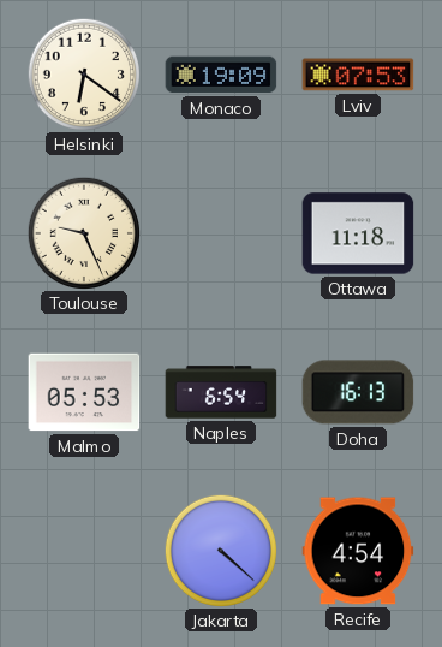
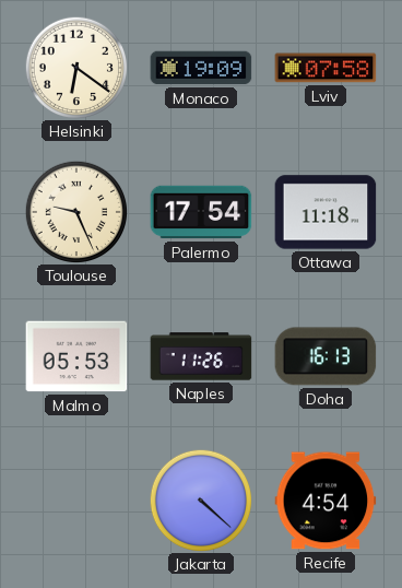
Lviv: 07:53 -> 07:58
Palermo: none -> 17:54
Naples: 6:54 -> 11:26
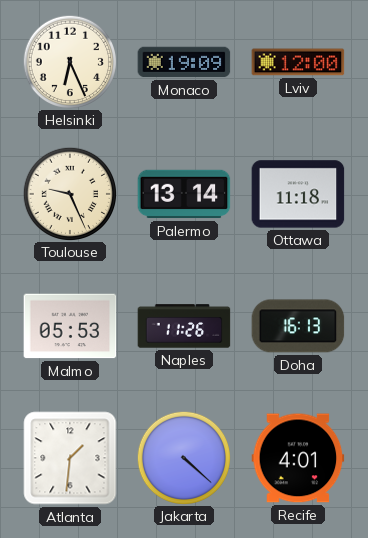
Helsinki: 6:21 -> 6:26
Lviv: 07:58 -> 12:00
Palermo: 17:54 -> 13:14
Atlanta: none -> 1:31
Recife: 4:54 -> 4:01
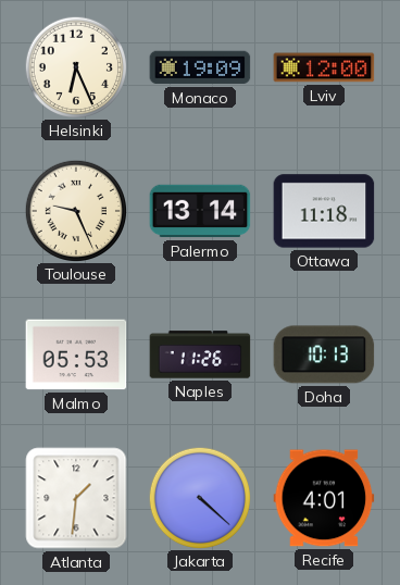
Doha: 16:13 -> 10:13
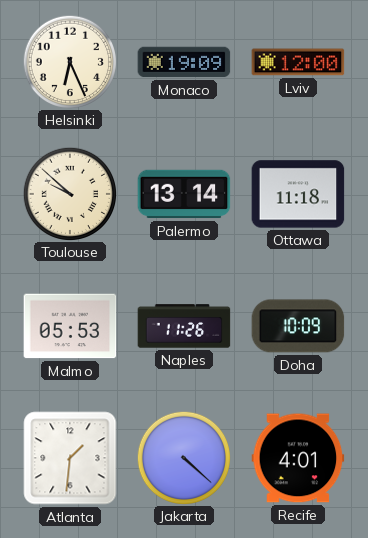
Toulouse: 9:26 -> 9:52
Doha: 10:13 -> 10:09
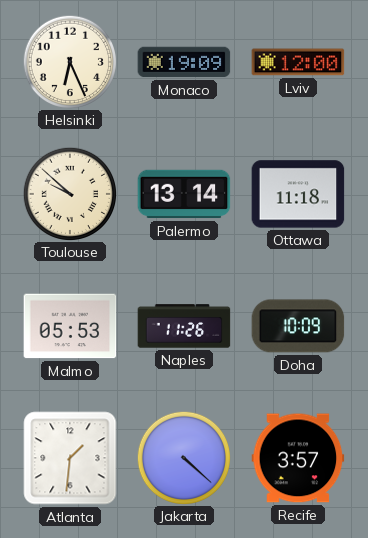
Recife: 4:01 -> 3:57
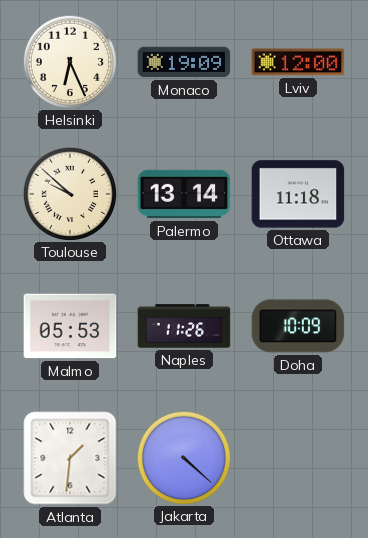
Recife: 3:57 -> none
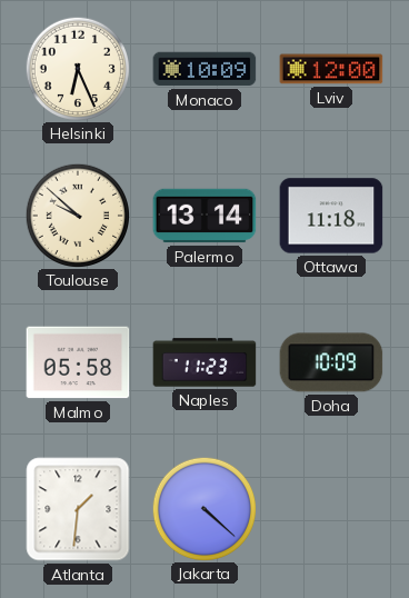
Monaco: 19:09 -> 10:09
Malmo: 05:53 -> 05:58
Naples: 11:26 -> 11:23
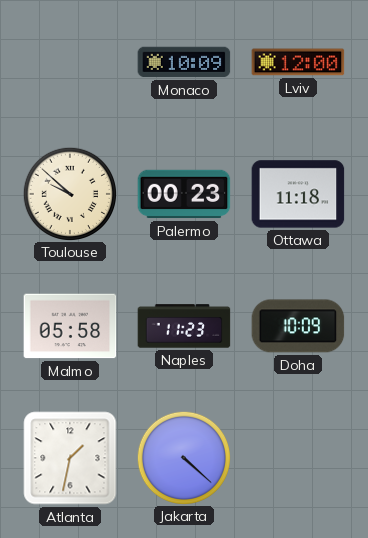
Helsinki: 6:26 -> none
Palermo: 13:14 -> 00:23
Atlanta: 1:31 -> 1:32
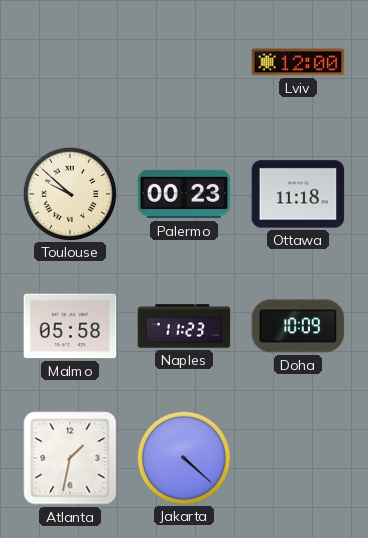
Monaco: 10:09 -> none
